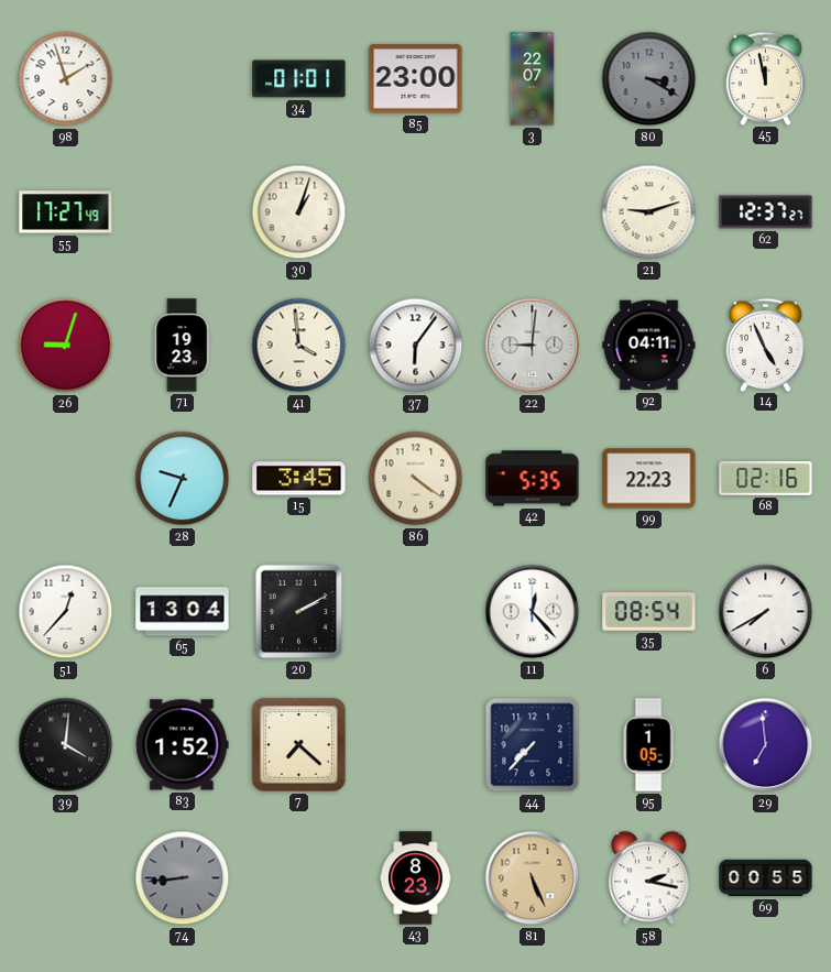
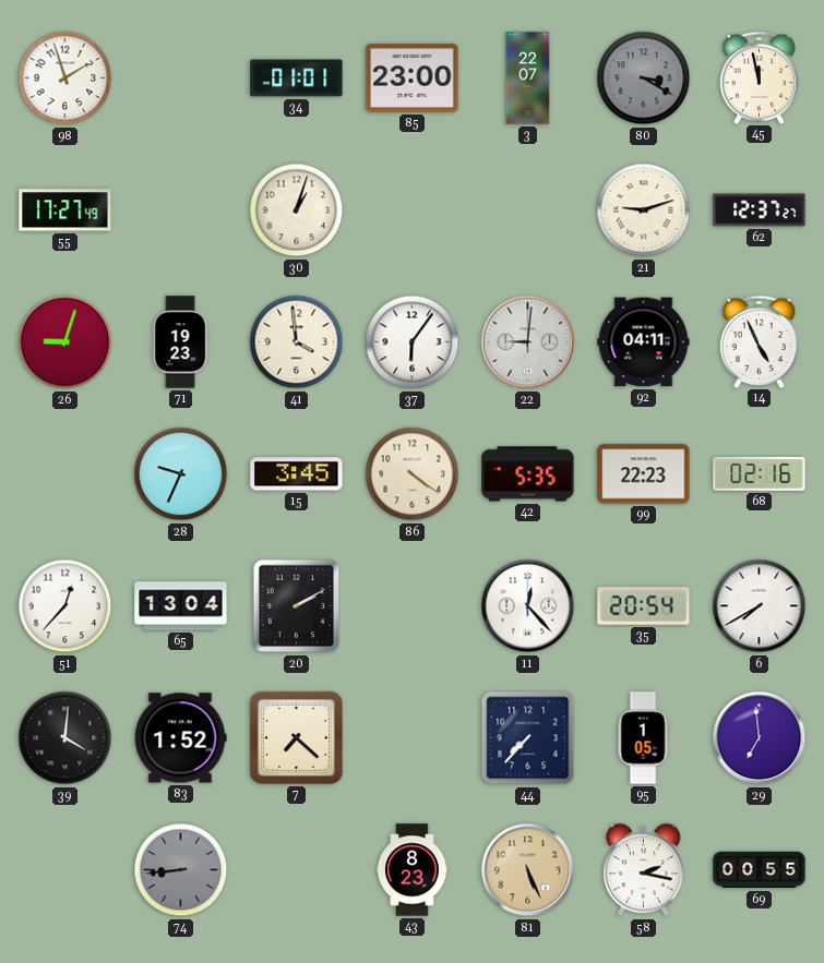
35: 08:54 -> 20:54
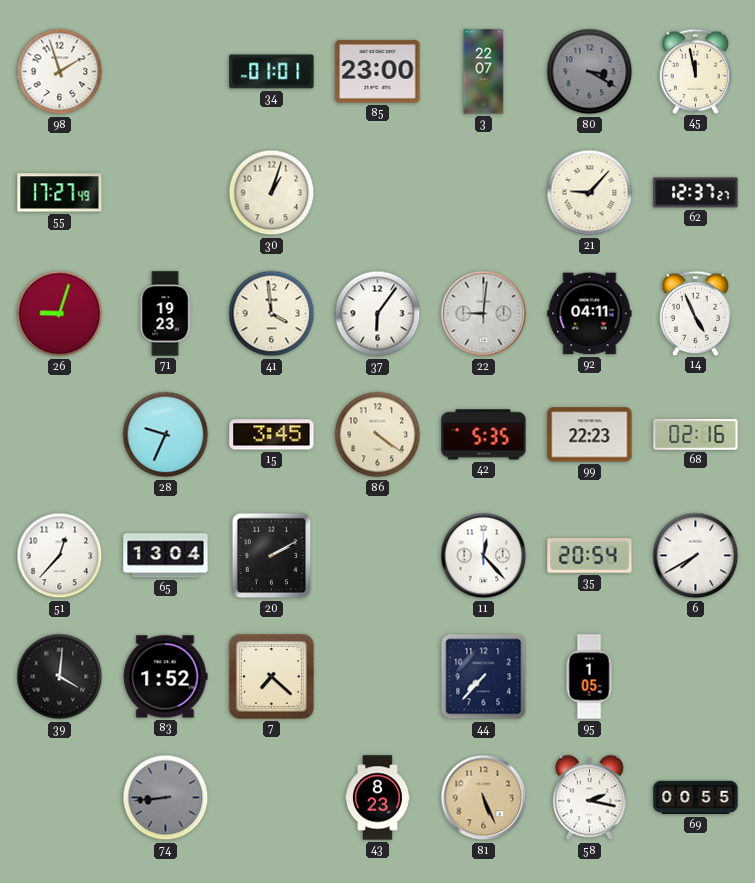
21: 9:12 -> 9:07
29: 6:59 -> none
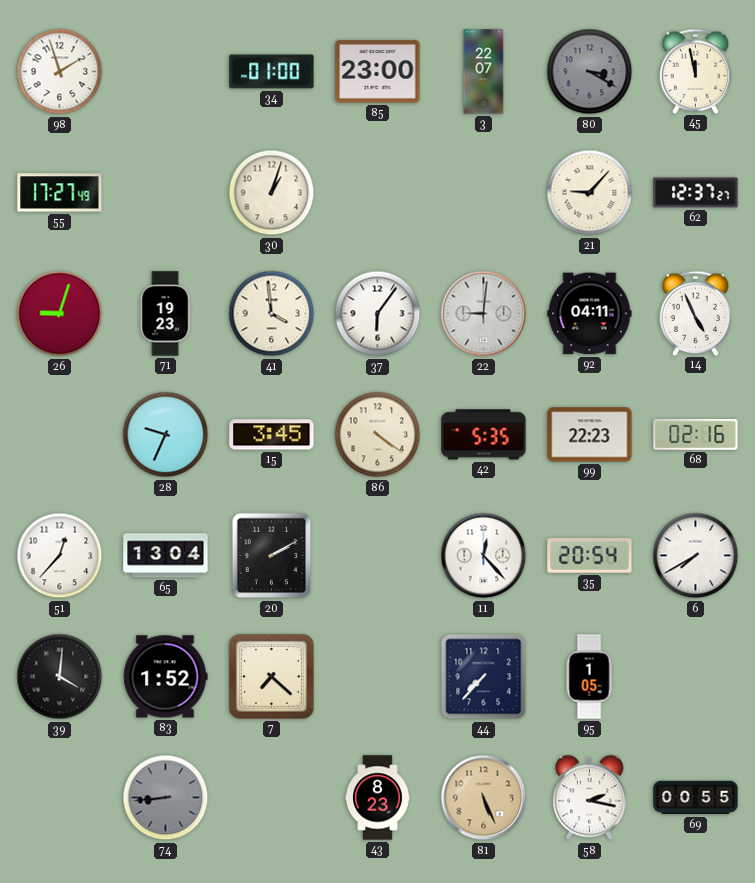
34: 01:01 -> 01:00
